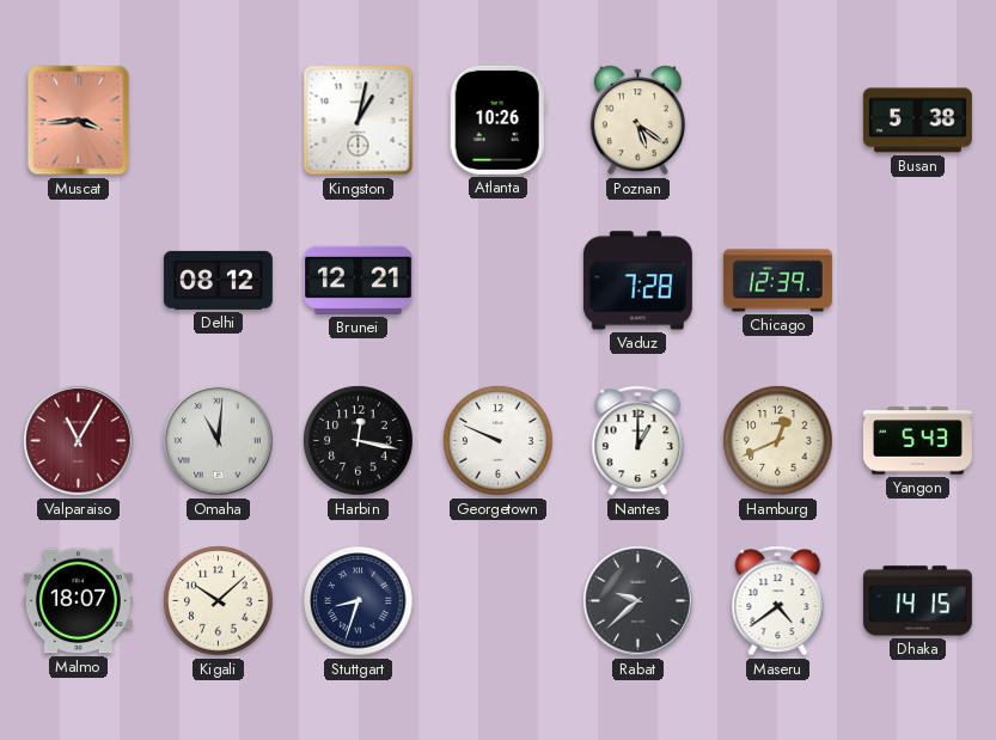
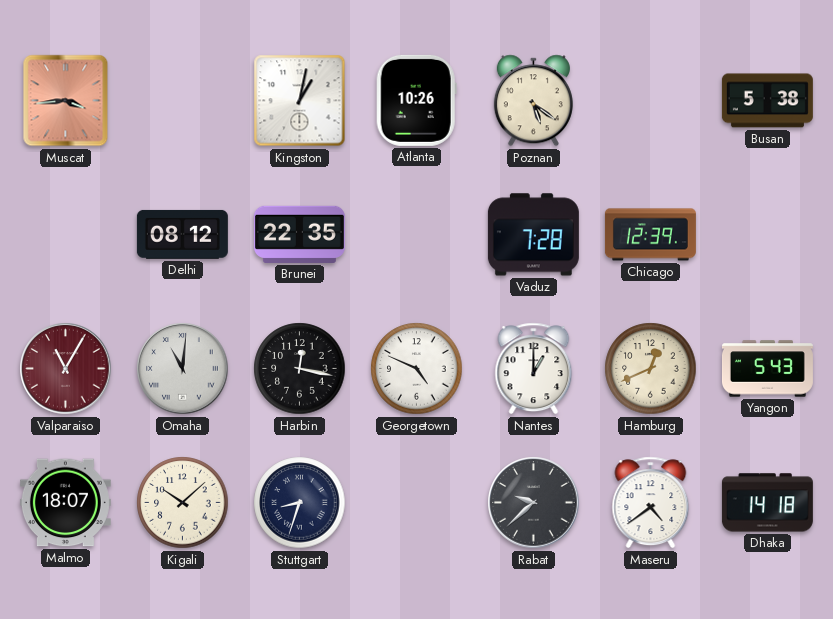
Brunei: 12:21 -> 22:35
Georgetown: 9:49 -> 4:49
Dhaka: 14:15 -> 14:18
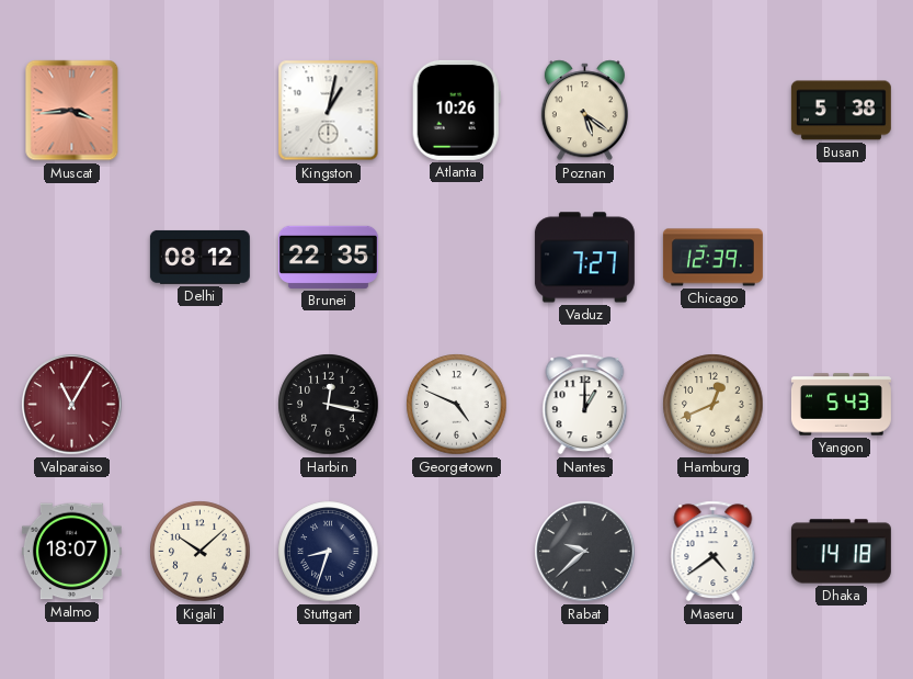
Vaduz: 7:28 -> 7:27
Omaha: 11:01 -> none
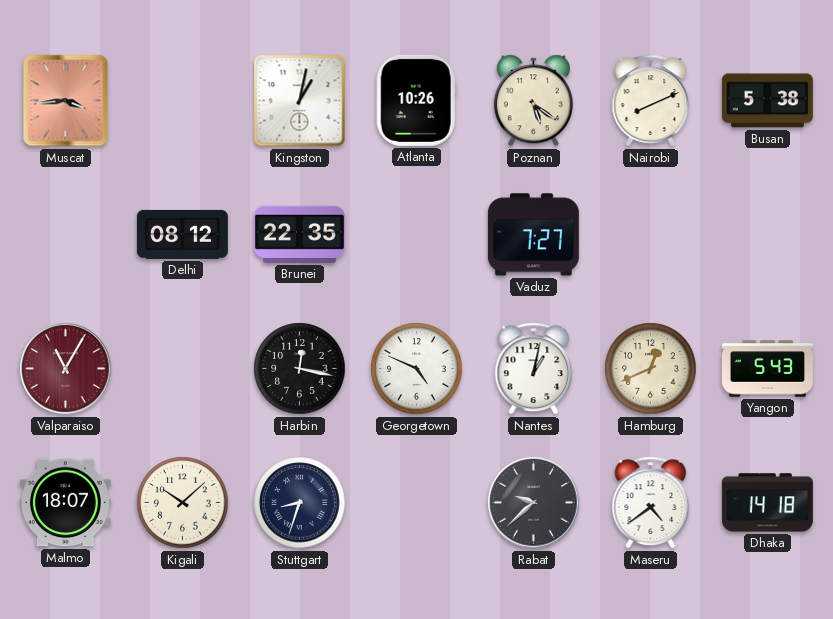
Nairobi: none -> 8:11
Chicago: 12:39 -> none
Nantes: 1:00 -> 1:02
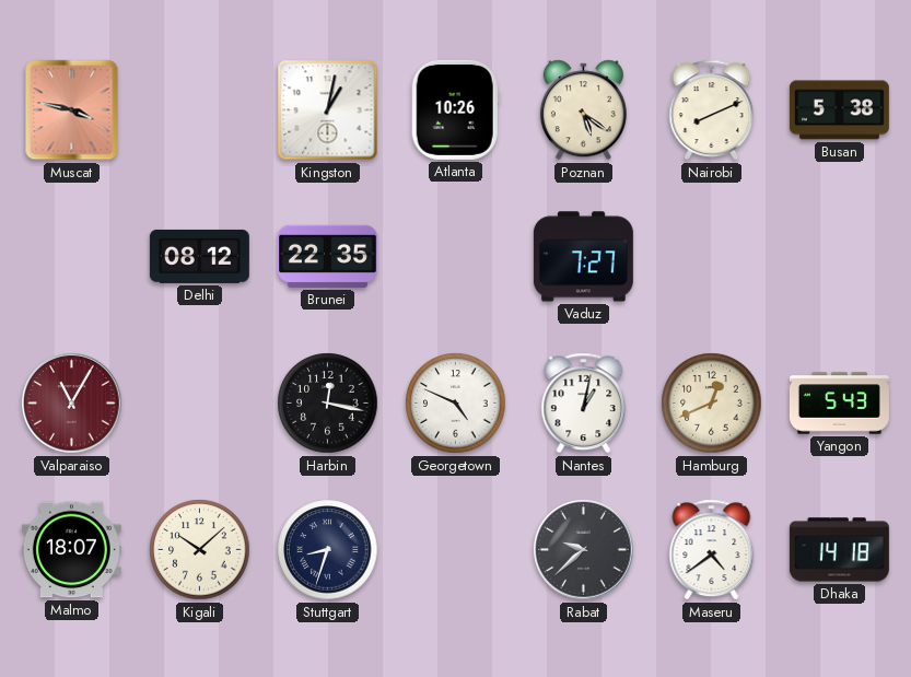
Muscat: 3:44 -> 3:47
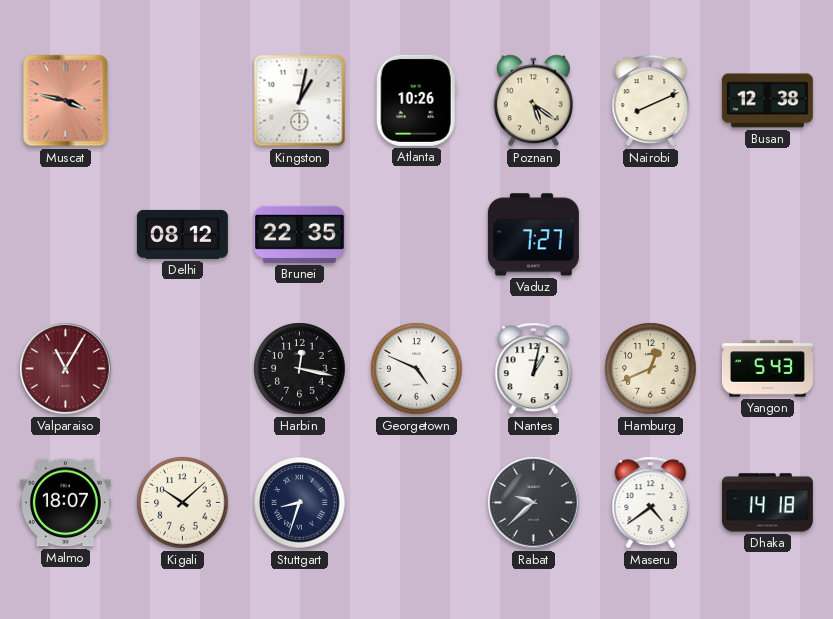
Busan: 5:38 -> 12:38
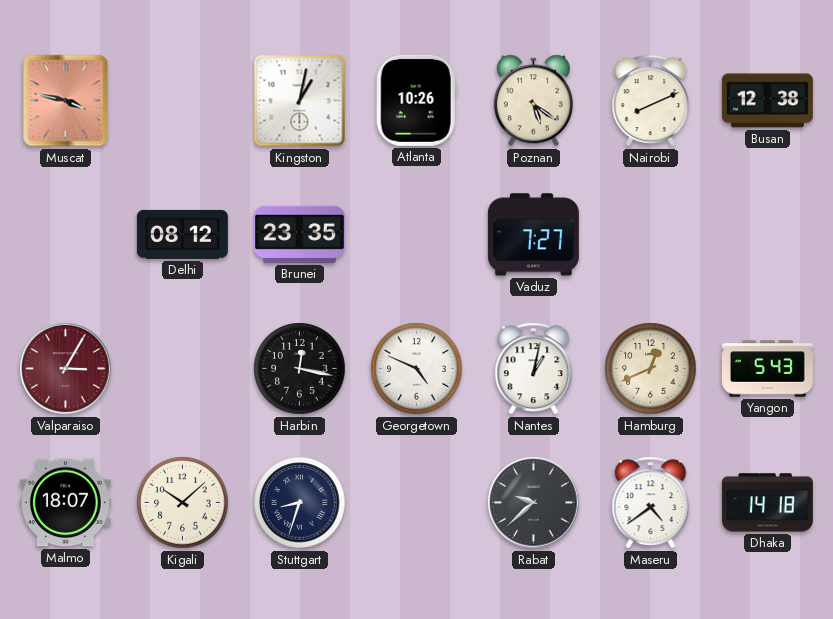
Brunei: 22:35 -> 23:35
Valparaiso: 11:05 -> 3:05
